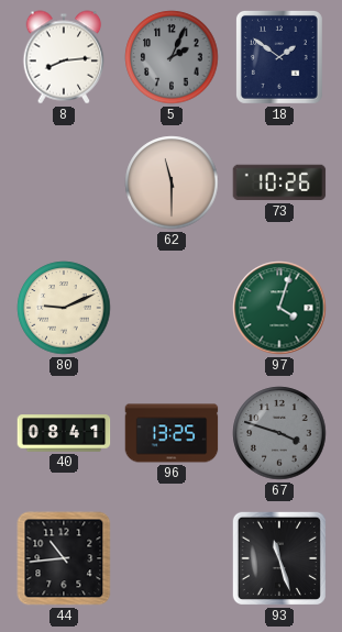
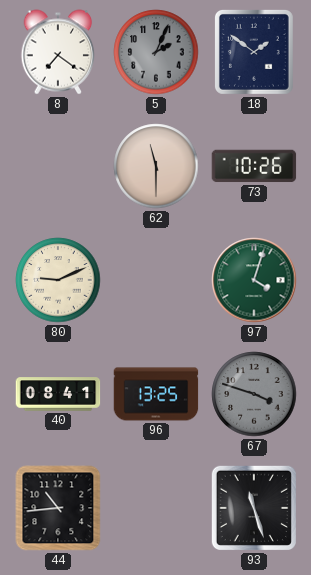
8: 8:14 -> 7:21
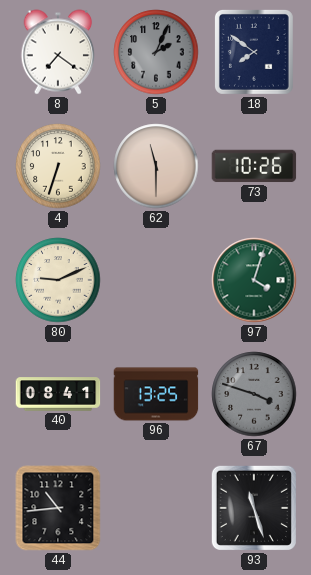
18: 1:51 -> 7:51
4: none -> 6:33
